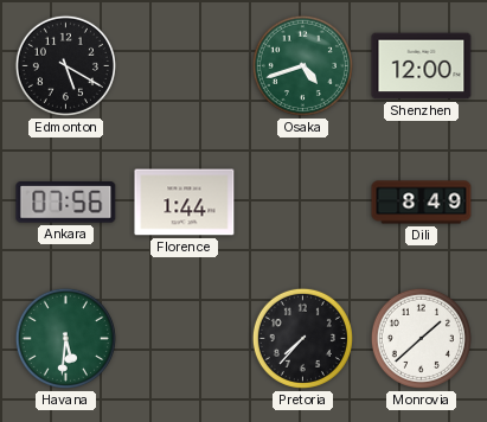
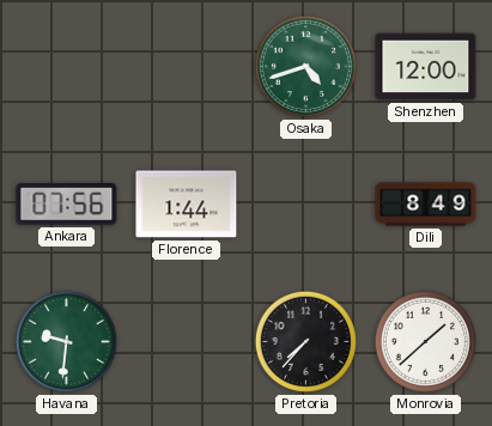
Edmonton: 5:20 -> none
Havana: 5:31 -> 9:31
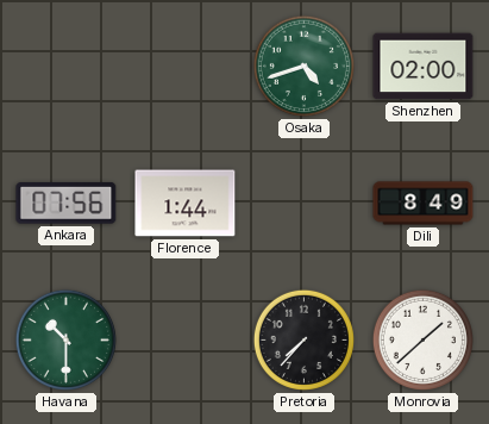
Shenzhen: 12:00 -> 02:00
Havana: 9:31 -> 10:30
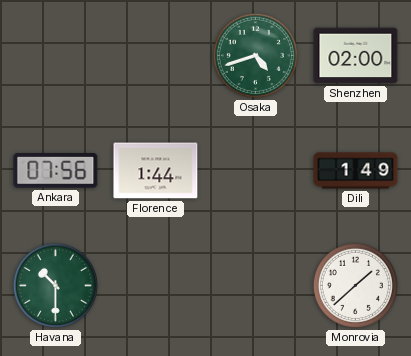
Dili: 8:49 -> 1:49
Pretoria: 7:37 -> none
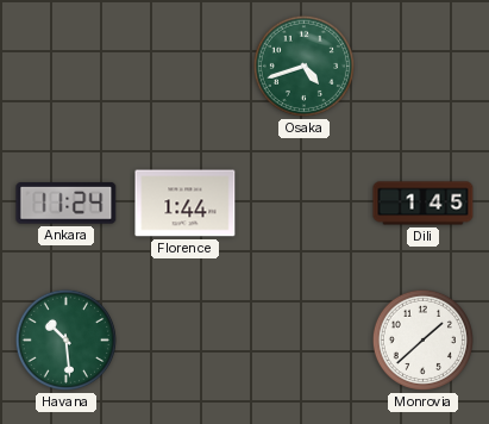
Shenzhen: 02:00 -> none
Ankara: 07:56 -> 11:24
Dili: 1:49 -> 1:45
Havana: 10:30 -> 10:29
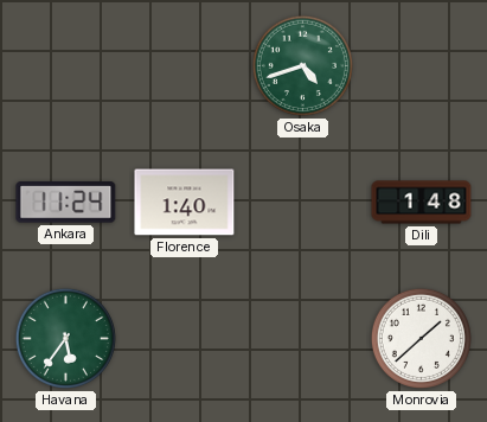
Florence: 1:44 -> 1:40
Dili: 1:45 -> 1:48
Havana: 10:29 -> 5:36
